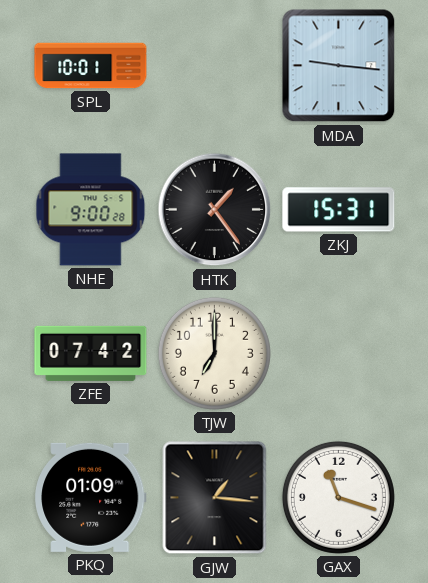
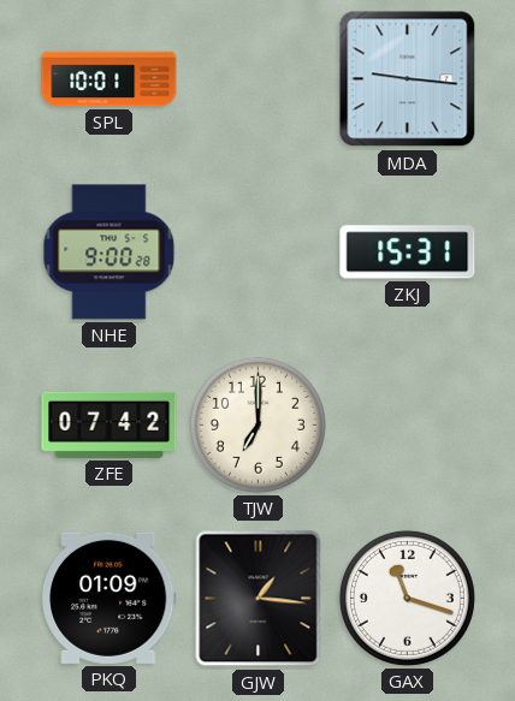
HTK: 1:24 -> none
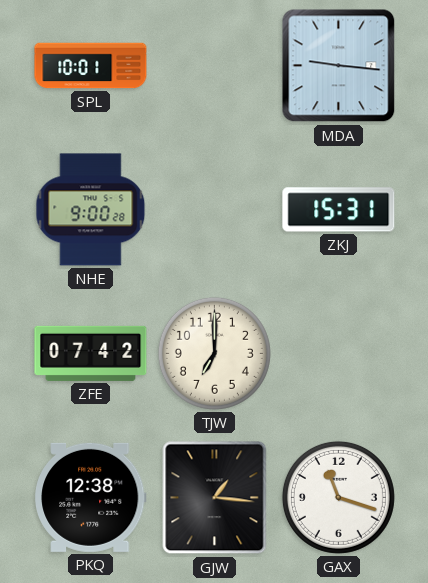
PKQ: 01:09 -> 12:38
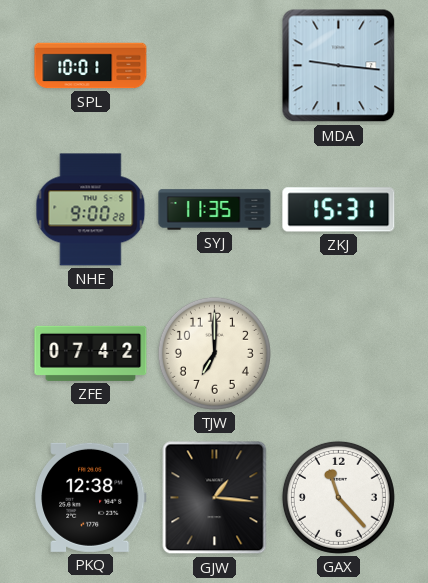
SYJ: none -> 11:35
GAX: 11:18 -> 11:23
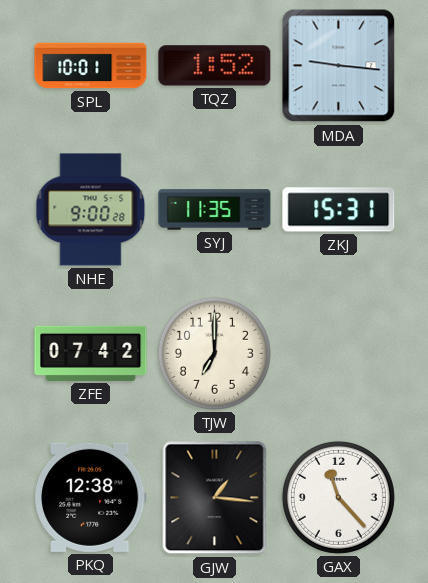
TQZ: none -> 1:52
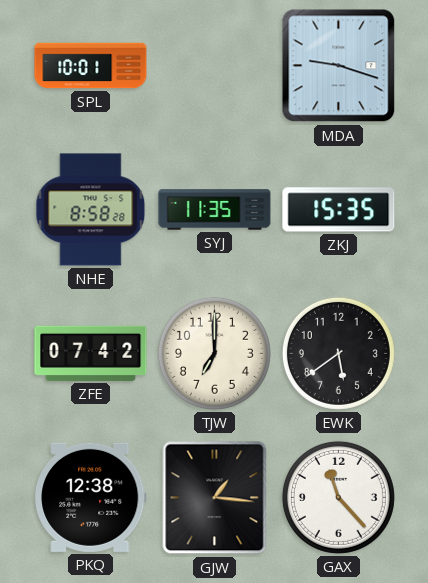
TQZ: 1:52 -> none
MDA: 9:16 -> 9:18
NHE: 9:00 -> 8:58
ZKJ: 15:31 -> 15:35
EWK: none -> 5:39
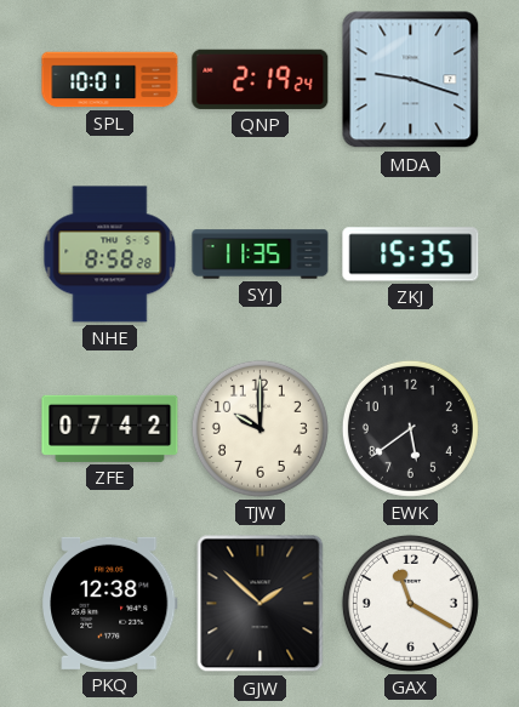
QNP: none -> 2:19
TJW: 7:00 -> 10:00
GJW: 1:16 -> 1:52
GAX: 11:23 -> 11:20
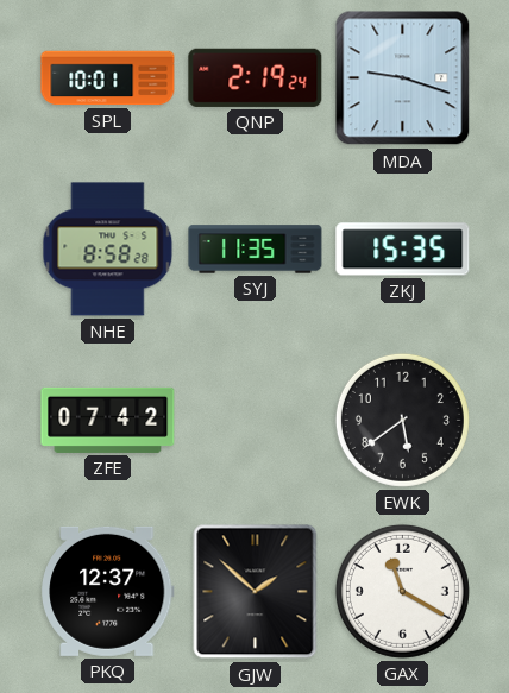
TJW: 10:00 -> none
PKQ: 12:38 -> 12:37
